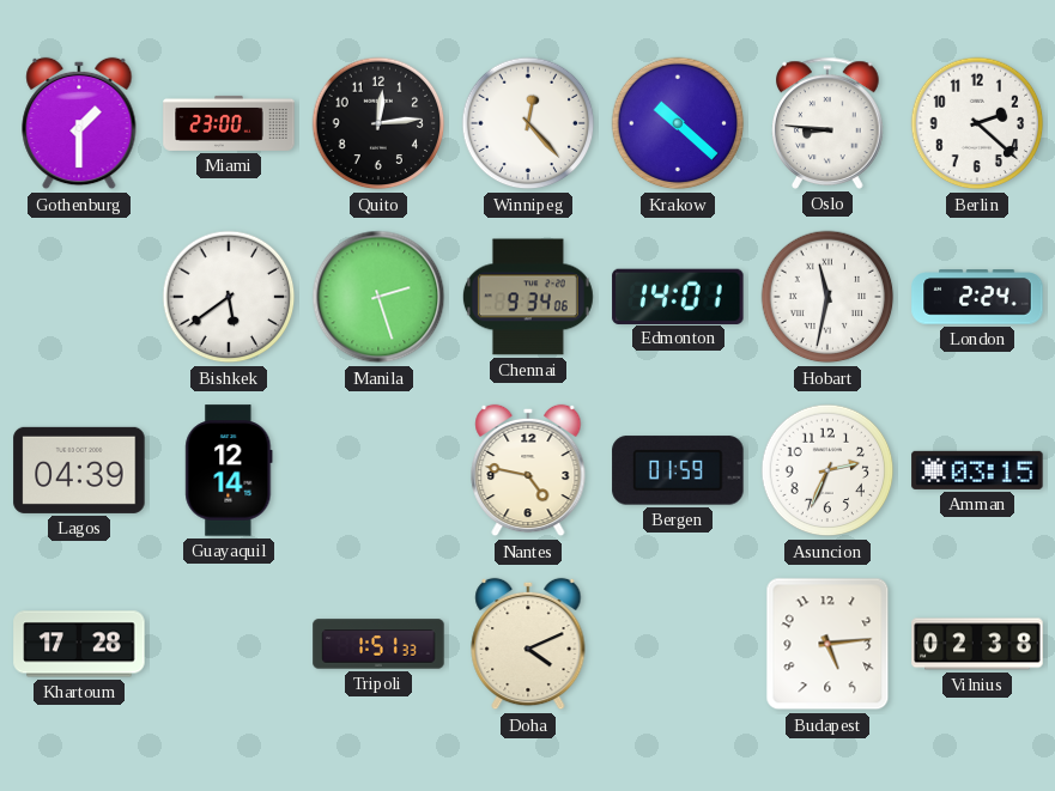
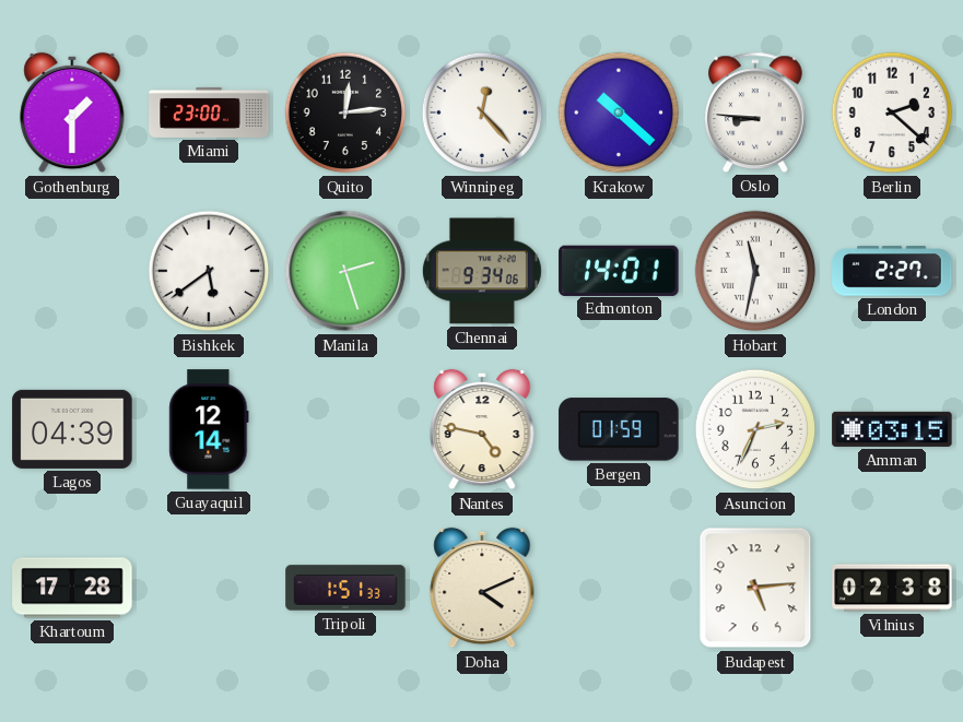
London: 2:24 -> 2:27
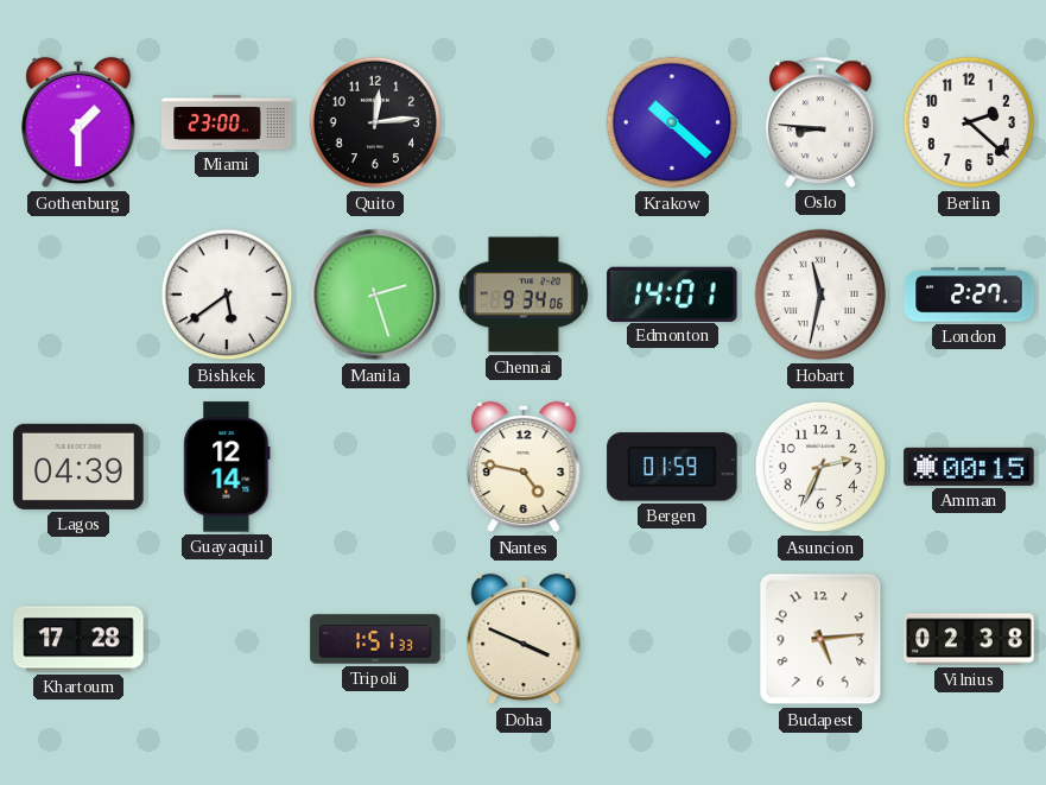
Winnipeg: 12:23 -> none
Amman: 03:15 -> 00:15
Doha: 4:11 -> 3:49
